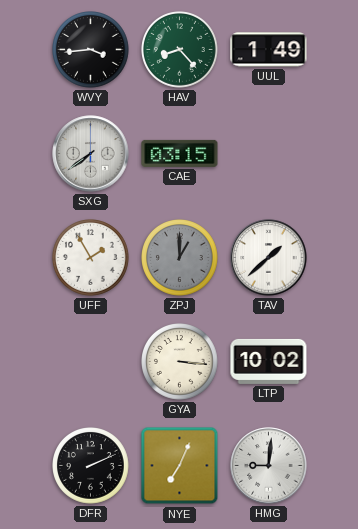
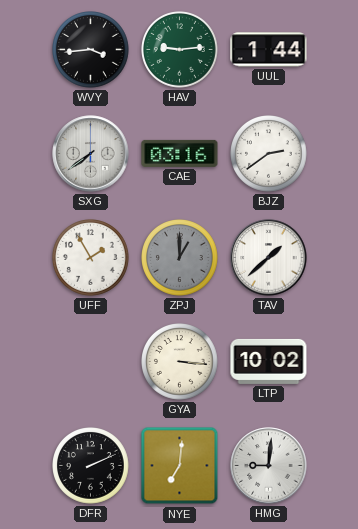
HAV: 8:23 -> 9:14
UUL: 1:49 -> 1:44
CAE: 03:15 -> 03:16
BJZ: none -> 2:39
NYE: 7:04 -> 7:01
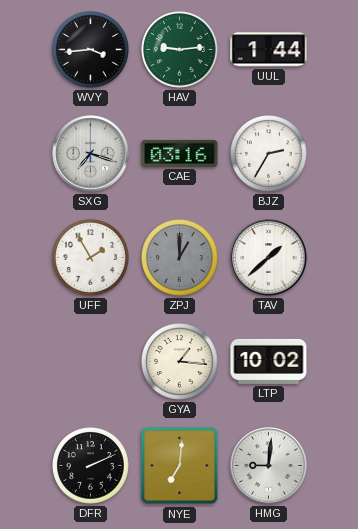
SXG: 7:39 -> 7:18
BJZ: 2:39 -> 2:35
GYA: 3:16 -> 1:16
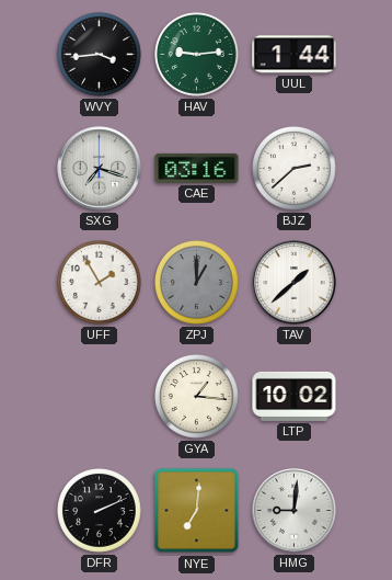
BJZ: 2:35 -> 2:38
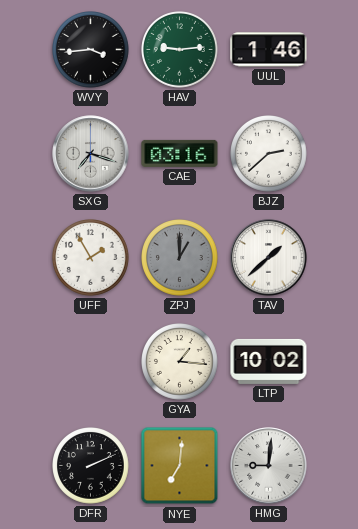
UUL: 1:44 -> 1:46
